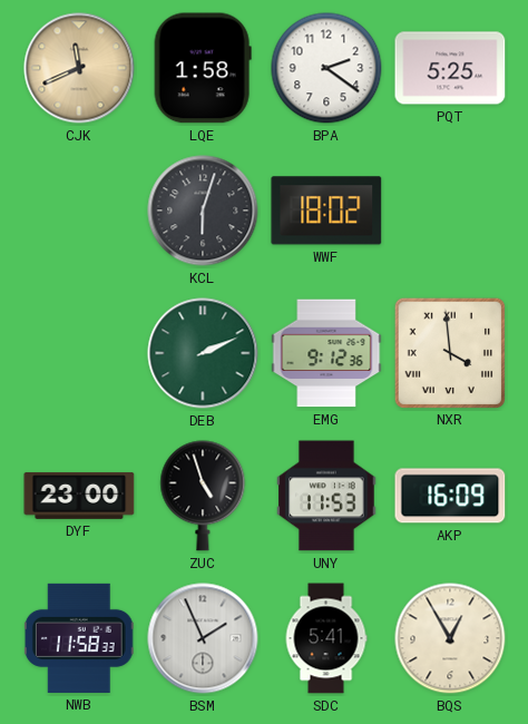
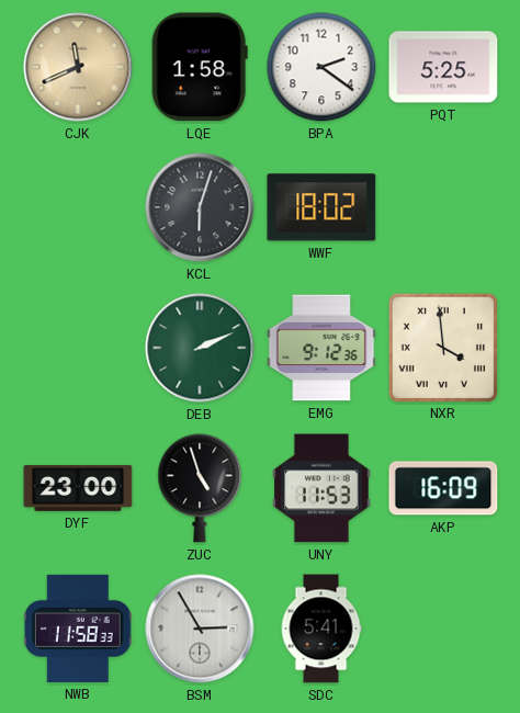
BSM: 1:56 -> 2:55
BQS: 12:55 -> none
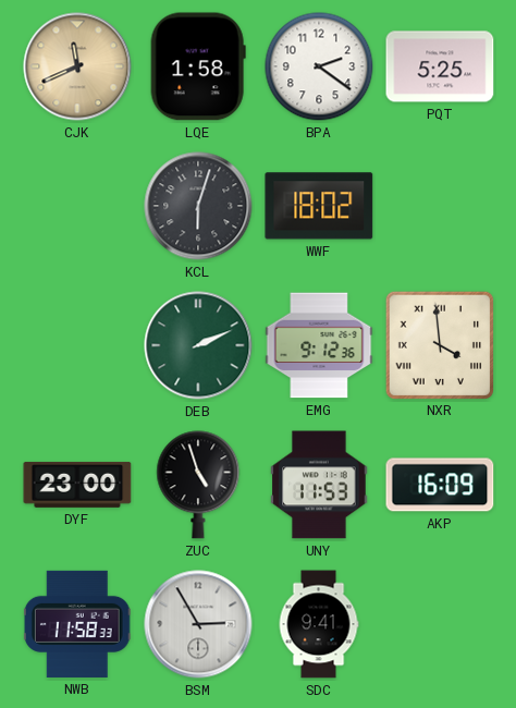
SDC: 5:41 -> 9:41
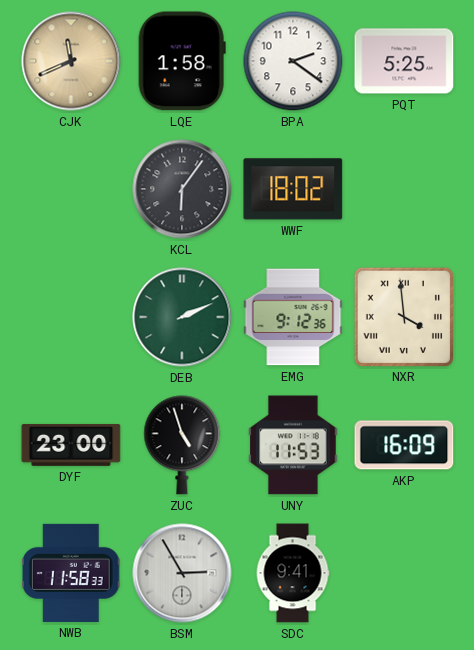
KCL: 6:03 -> 6:06
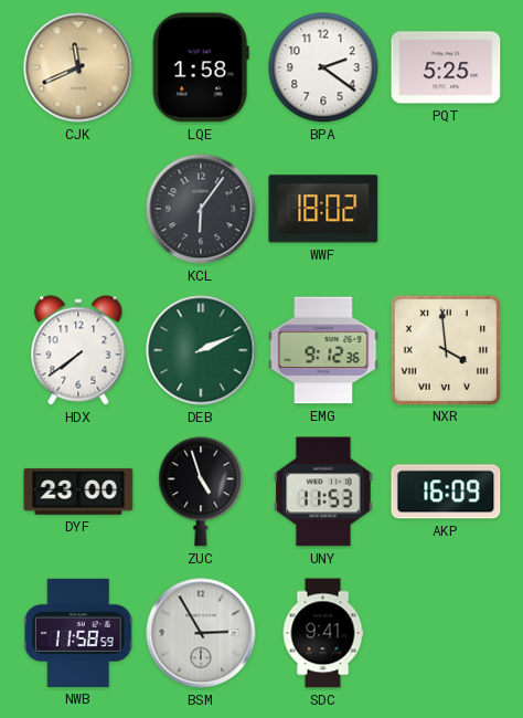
HDX: none -> 7:39
NWB: 11:58:33 -> 11:58:59
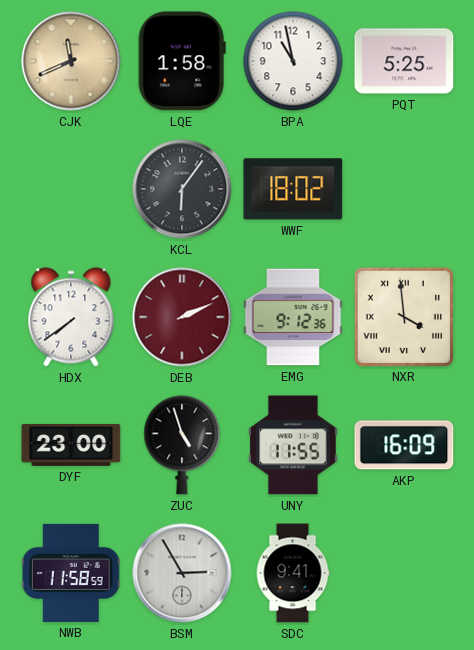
BPA: 2:21 -> 10:58
DEB dial: green -> burgundy
UNY: 11:53 -> 11:55
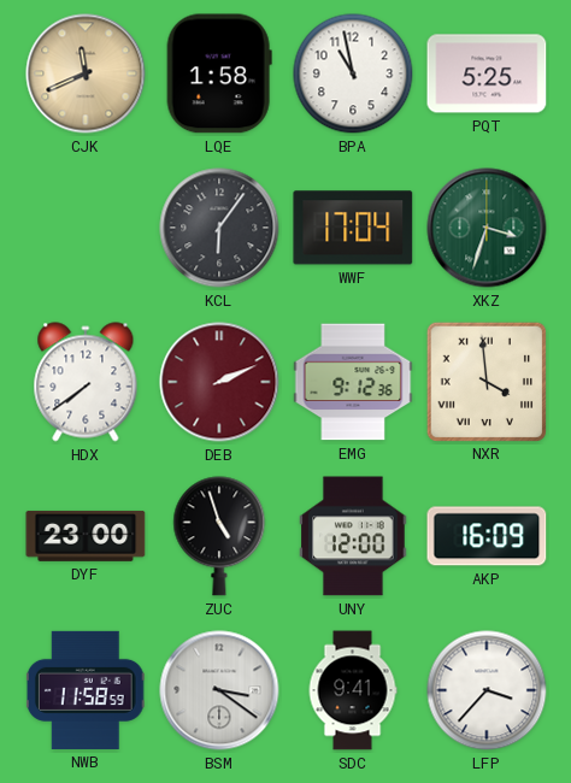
WWF: 18:02 -> 17:04
XKZ: none -> 3:33
UNY: 11:55 -> 12:00
BSM: 2:55 -> 3:21
LFP: none -> 3:37
